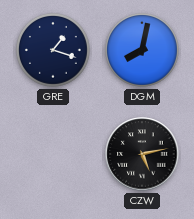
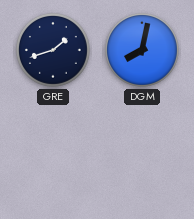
GRE: 1:18 -> 1:42
CZW: 5:13 -> none
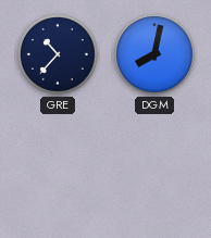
GRE: 1:42 -> 10:37
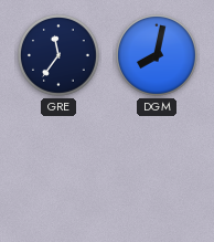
GRE: 10:37 -> 11:36
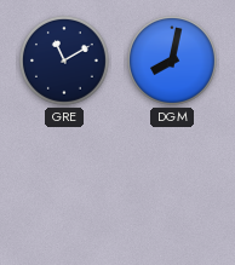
GRE: 11:36 -> 11:10
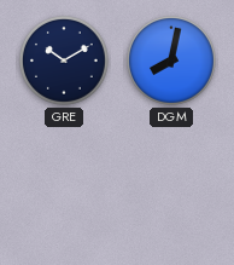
GRE: 11:10 -> 10:10
